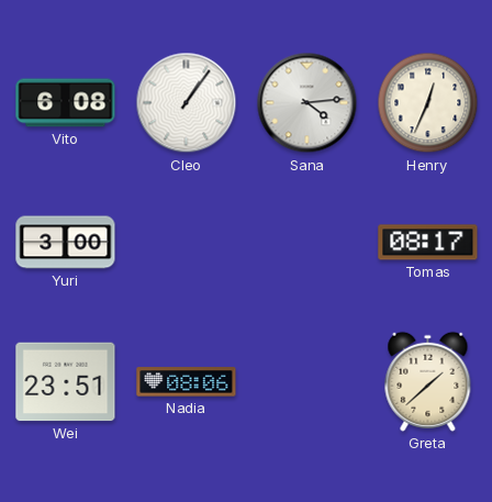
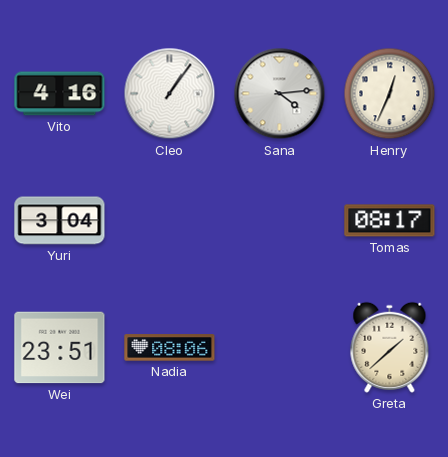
Vito: 6:08 -> 4:16
Yuri: 3:00 -> 3:04
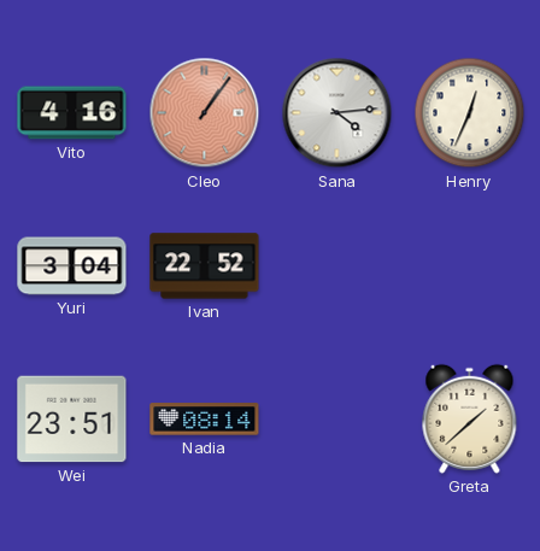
Cleo dial: white -> salmon
Ivan: none -> 22:52
Tomas: 08:17 -> none
Nadia: 08:06 -> 08:14
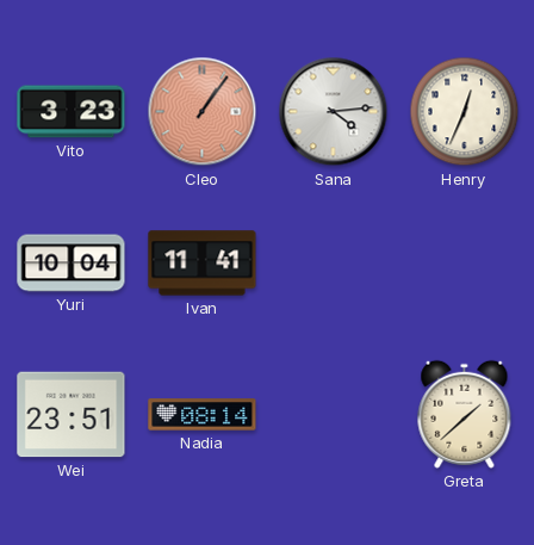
Vito: 4:16 -> 3:23
Yuri: 3:04 -> 10:04
Ivan: 22:52 -> 11:41
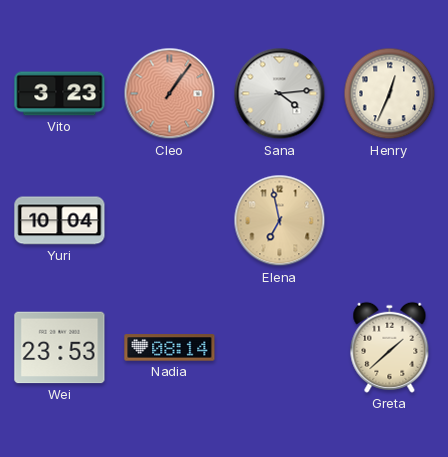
Ivan: 11:41 -> none
Elena: none -> 6:58
Wei: 23:51 -> 23:53
